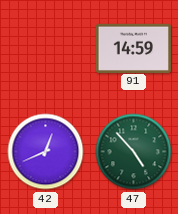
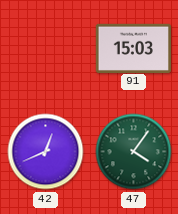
91: 14:59 -> 15:03
47: 4:53 -> 4:06
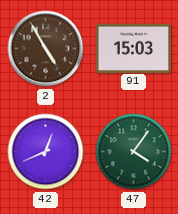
2: none -> 4:55
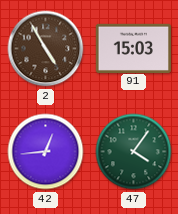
42: 12:41 -> 12:44
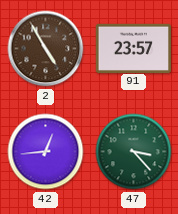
91: 15:03 -> 23:57
47: 4:06 -> 3:23
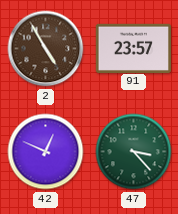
42: 12:44 -> 12:49
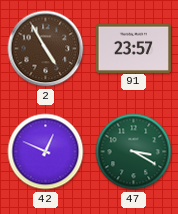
47: 3:23 -> 3:20
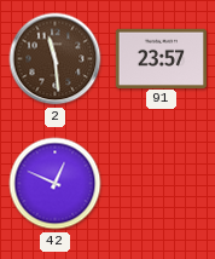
2: 4:55 -> 11:29
47: 3:20 -> none
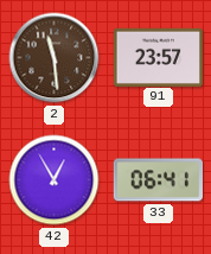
42: 12:49 -> 12:55
33: none -> 06:41
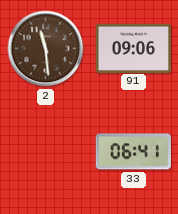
91: 23:57 -> 09:06
42: 12:55 -> none
